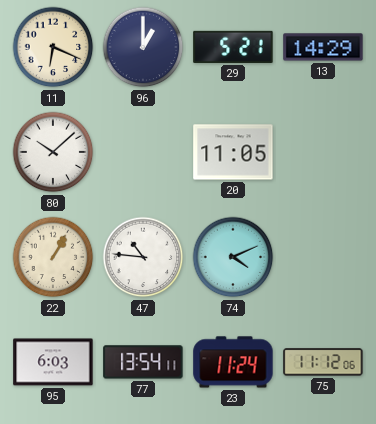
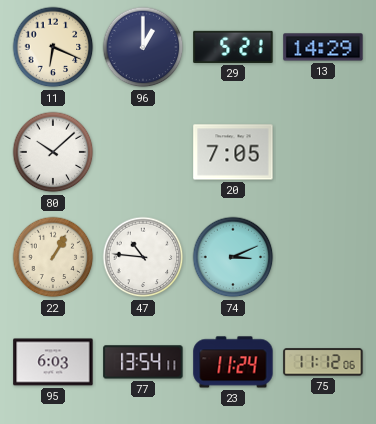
20: 11:05 -> 7:05
74: 4:11 -> 3:11
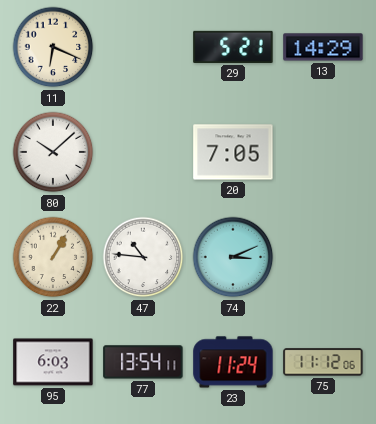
96: 1:00 -> none
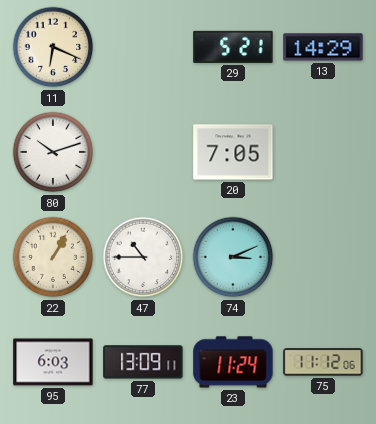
80: 10:08 -> 10:12
47: 10:46 -> 10:45
77: 13:54 -> 13:09
